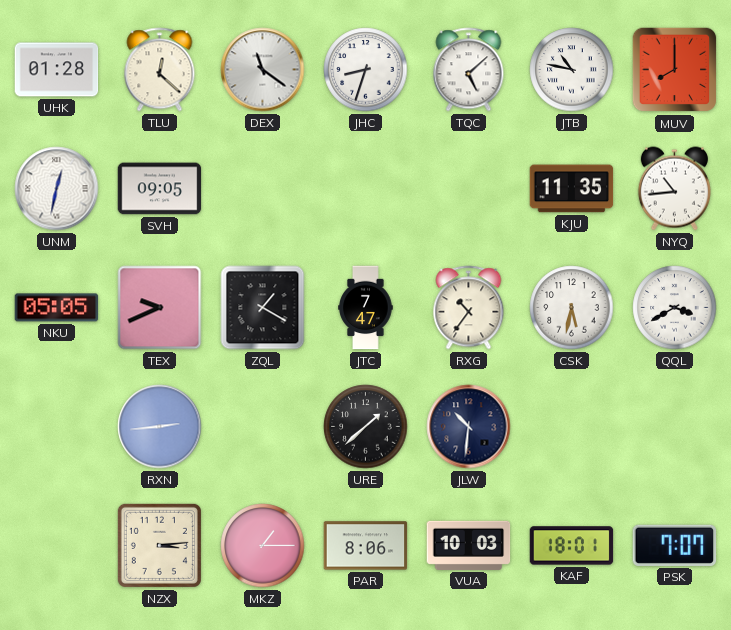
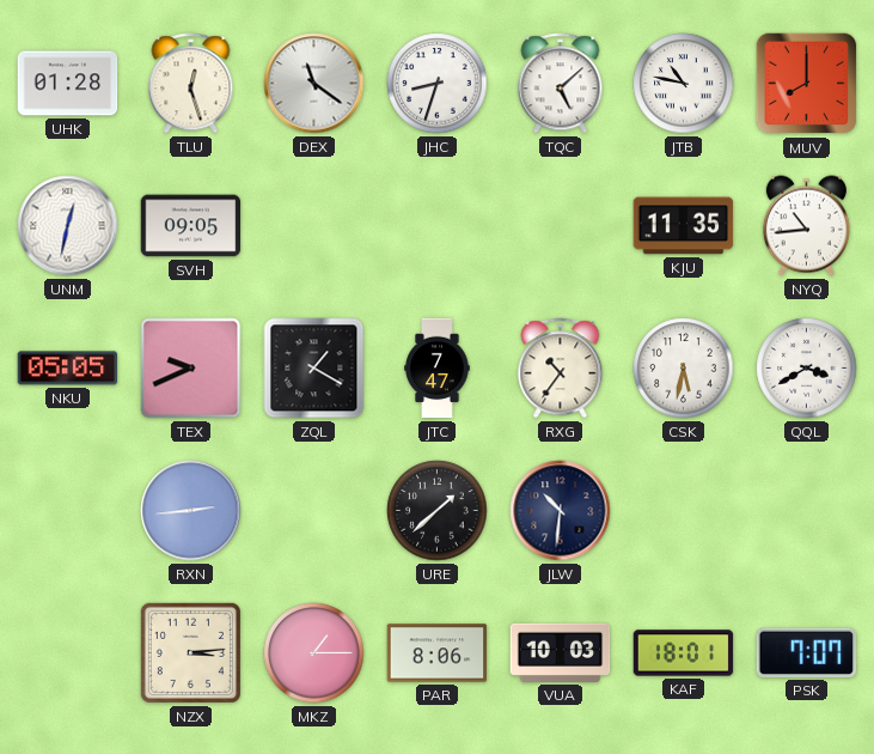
TLU: 12:22 -> 12:27
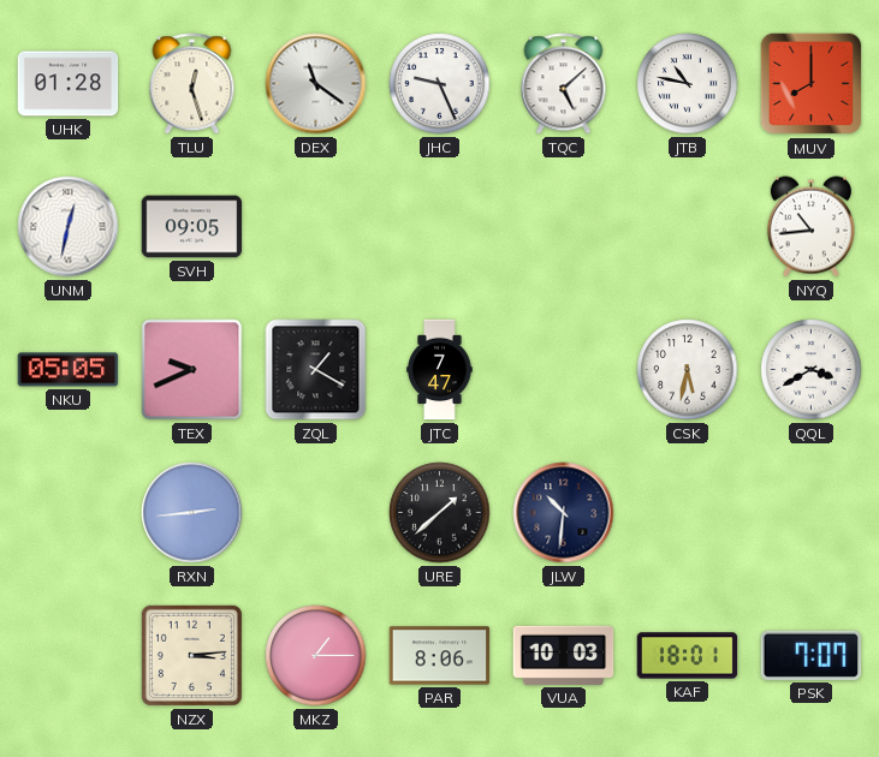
JHC: 8:33 -> 9:26
KJU: 11:35 -> none
RXG: 10:36 -> none
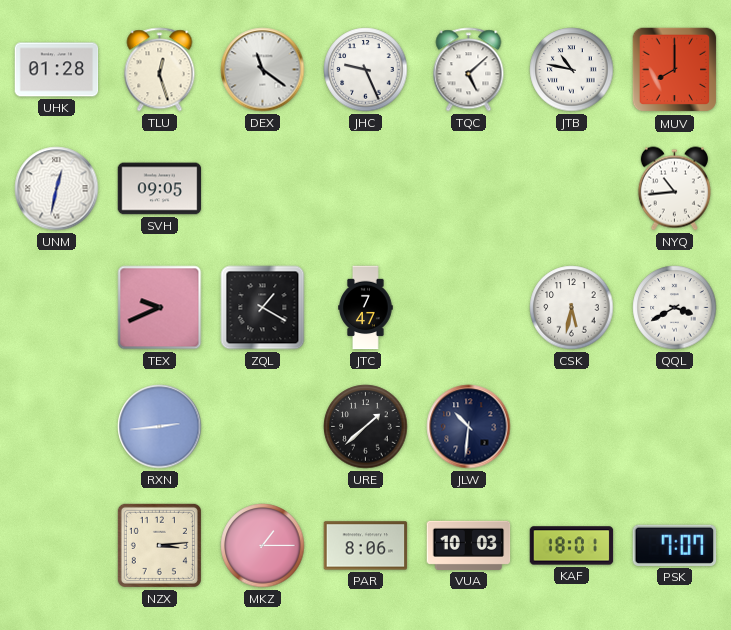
NKU: 05:05 -> none
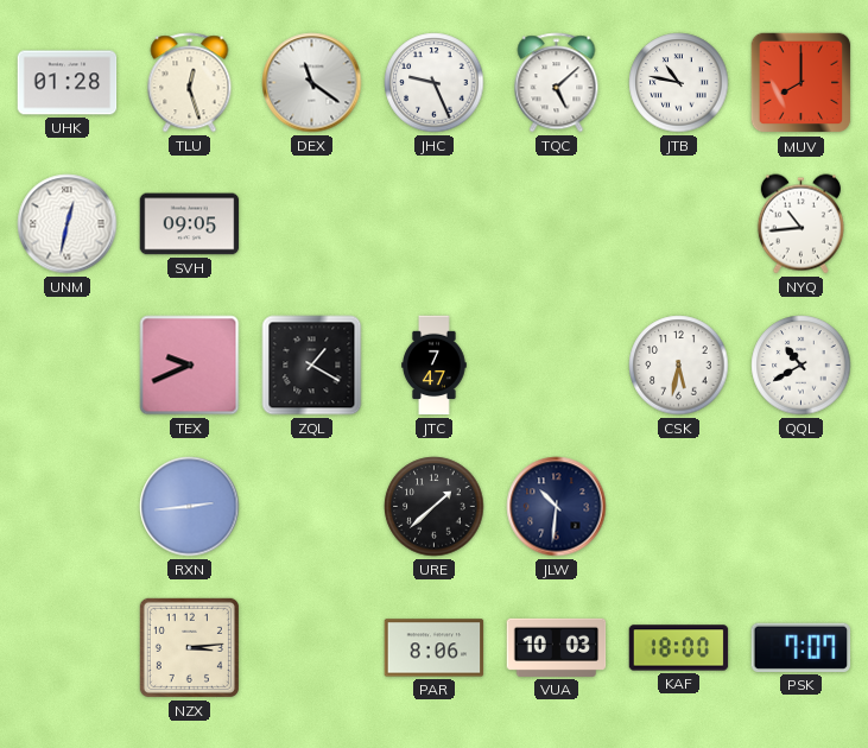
QQL: 3:40 -> 10:40
MKZ: 1:15 -> none
KAF: 18:01 -> 18:00
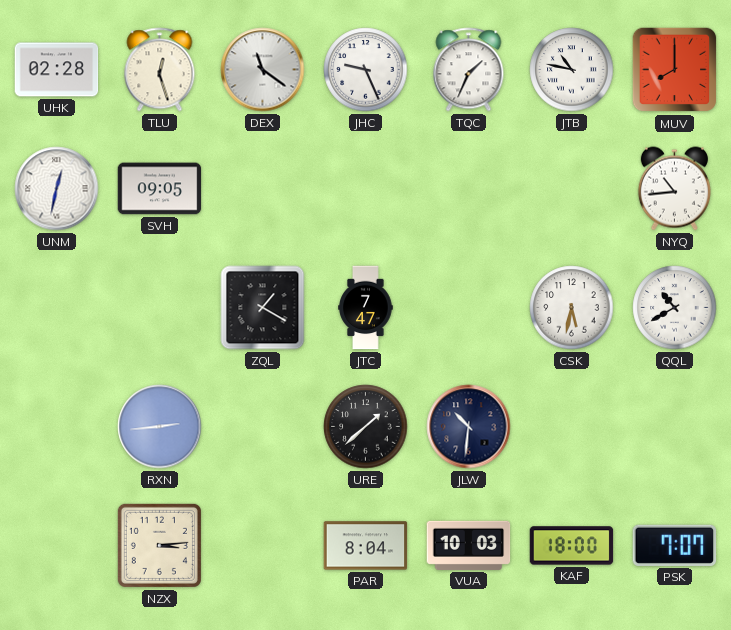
UHK: 01:28 -> 02:28
TQC: 5:08 -> 1:34
TEX: 9:41 -> none
PAR: 8:06 -> 8:04
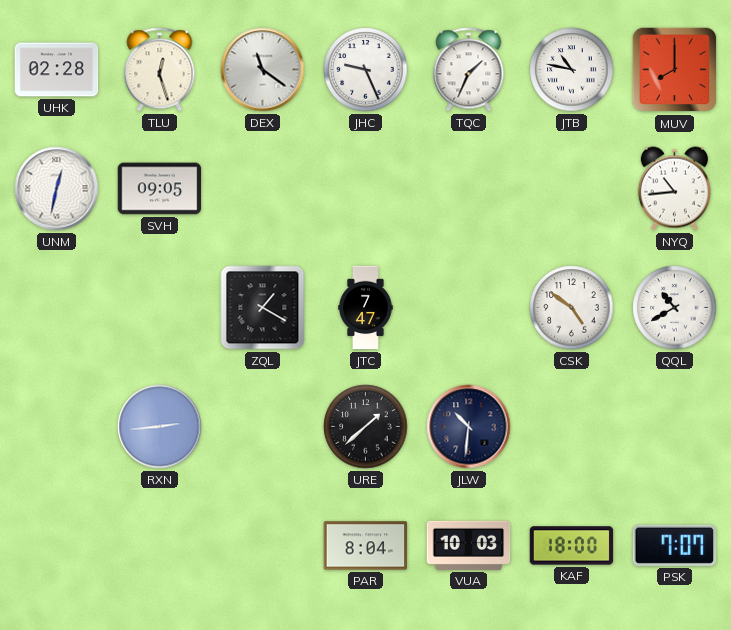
CSK: 5:32 -> 4:51
NZX: 3:14 -> none
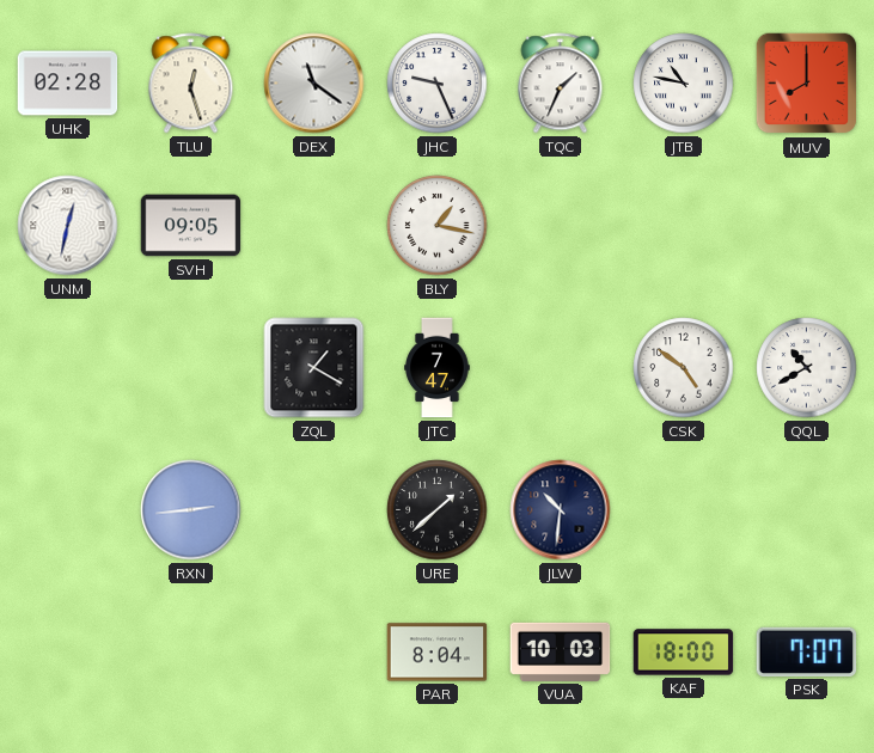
BLY: none -> 1:17
NYQ: 10:44 -> none
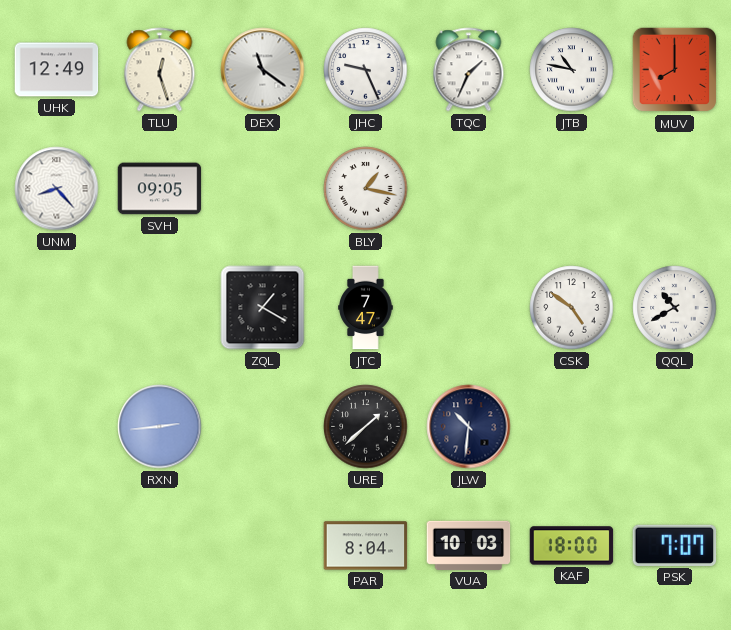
UHK: 02:28 -> 12:49
UNM: 12:32 -> 8:23
